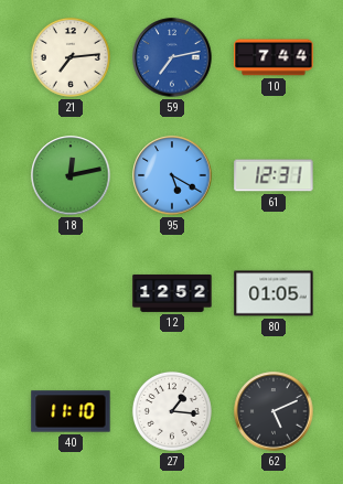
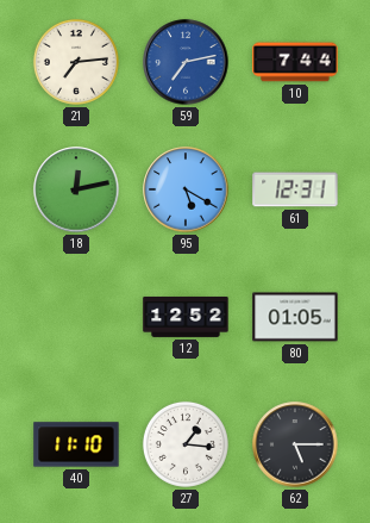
62: 5:11 -> 5:15
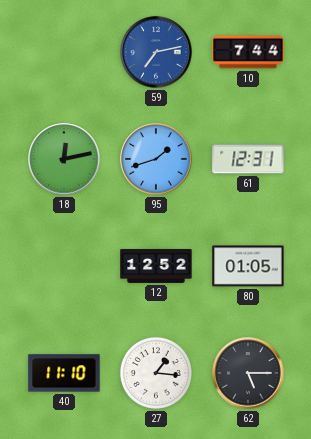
21: 7:14 -> none
95: 5:20 -> 1:42
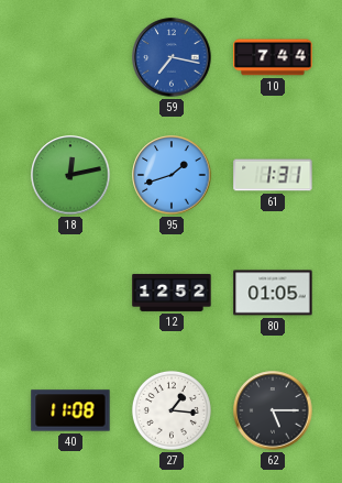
59: 7:13 -> 7:17
61: 12:31 -> 1:31
40: 11:10 -> 11:08
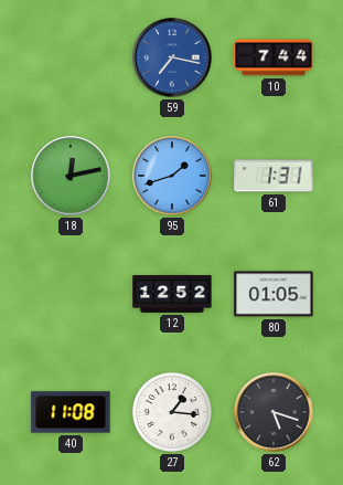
62: 5:15 -> 5:18
